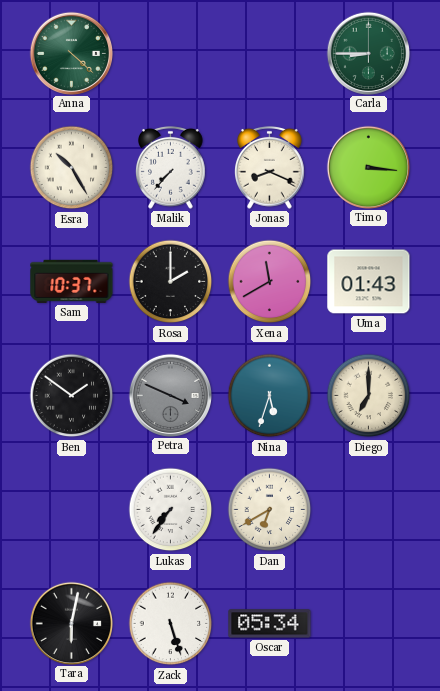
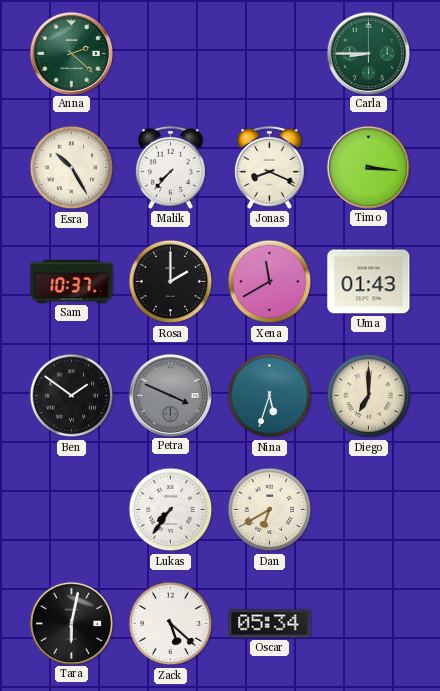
Anna: 4:22 -> 2:22
Zack: 5:27 -> 5:22
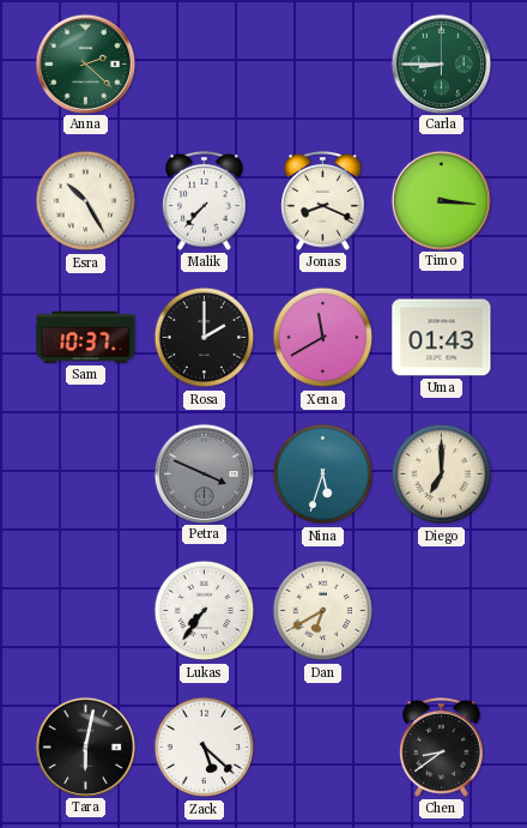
Ben: 1:51 -> none
Oscar: 05:34 -> none
Chen: none -> 8:39
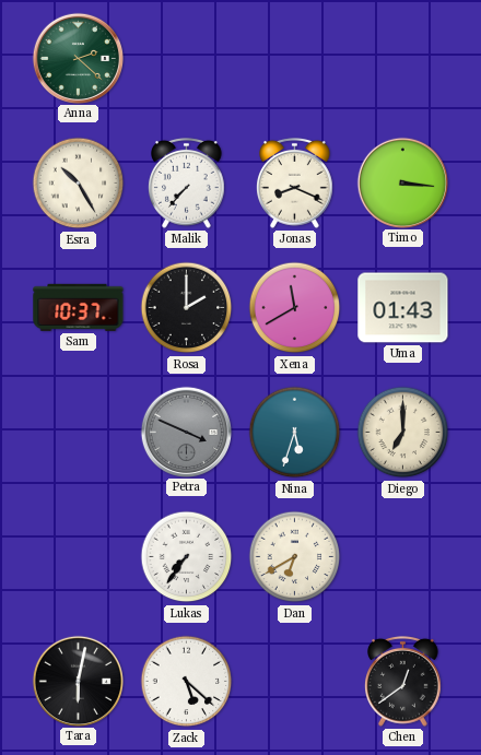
Carla: 8:45 -> none
Chen: 8:39 -> 12:39
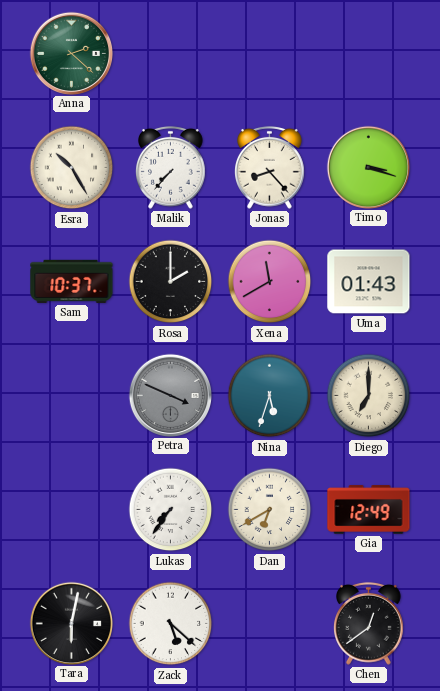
Jonas: 8:19 -> 8:23
Timo: 3:16 -> 3:18
Gia: none -> 12:49
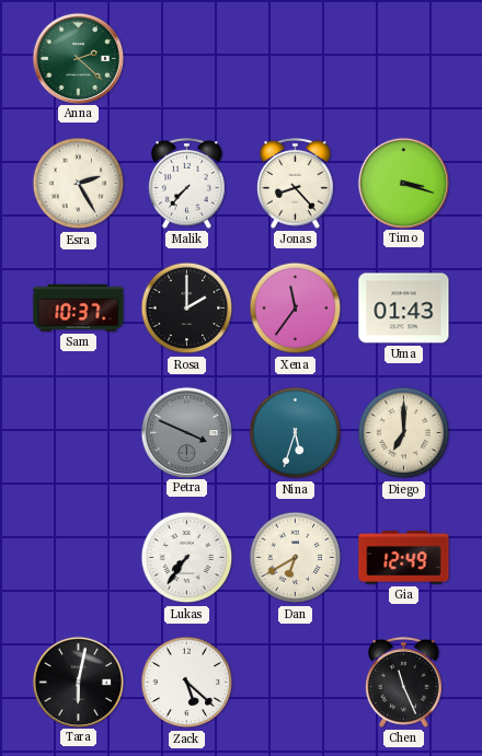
Esra: 10:25 -> 2:25
Xena: 11:40 -> 11:36
Chen: 12:39 -> 11:26
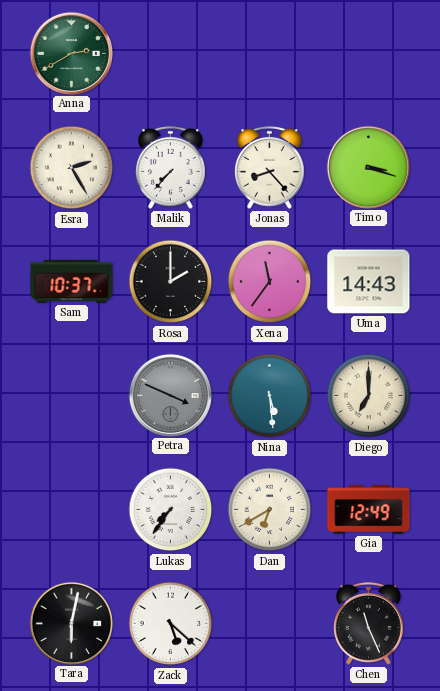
Anna: 2:22 -> 2:40
Uma: 01:43 -> 14:43
Nina: 5:33 -> 5:29
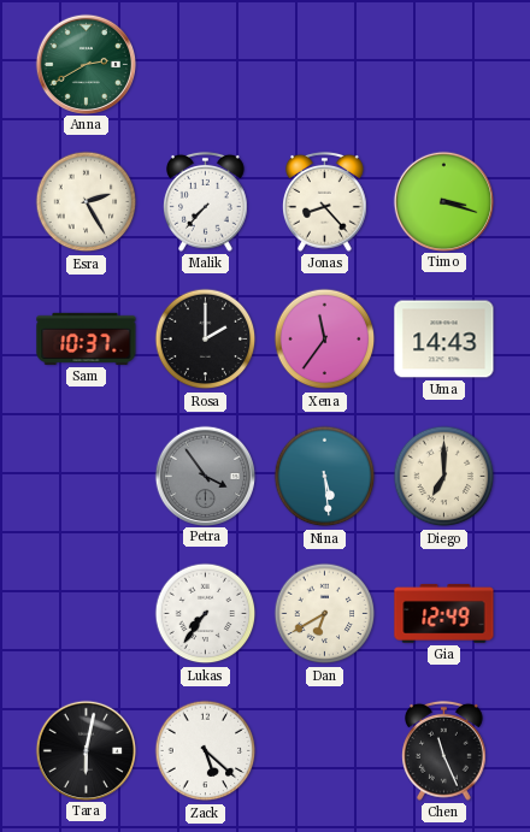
Petra: 3:49 -> 3:54
